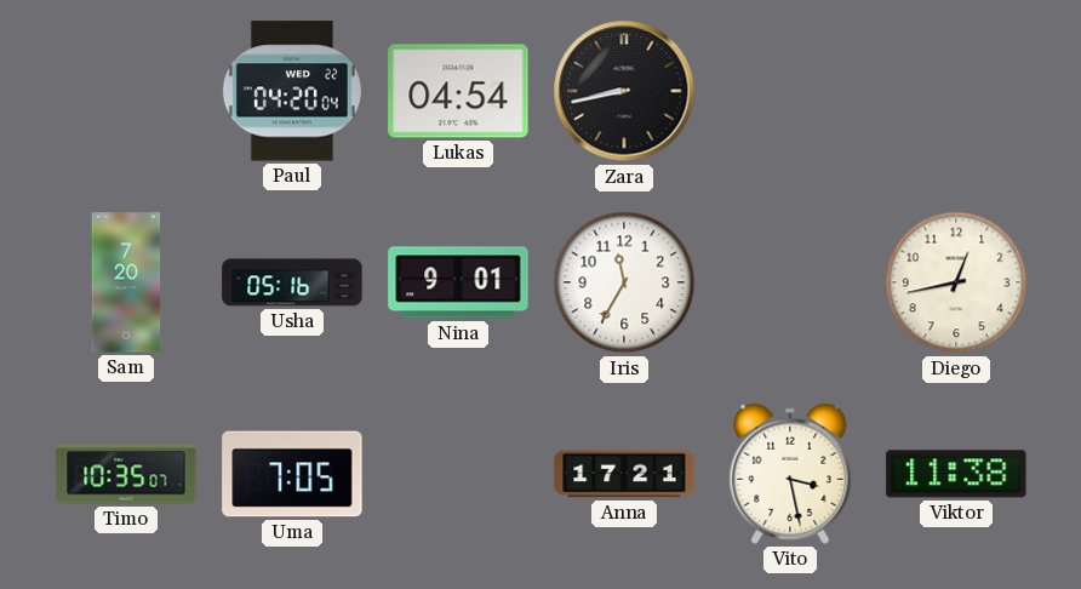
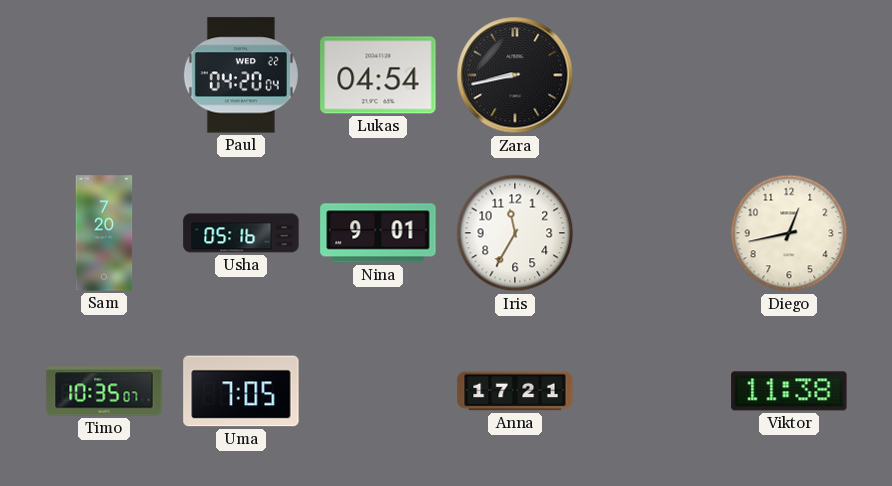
Vito: 3:28 -> none
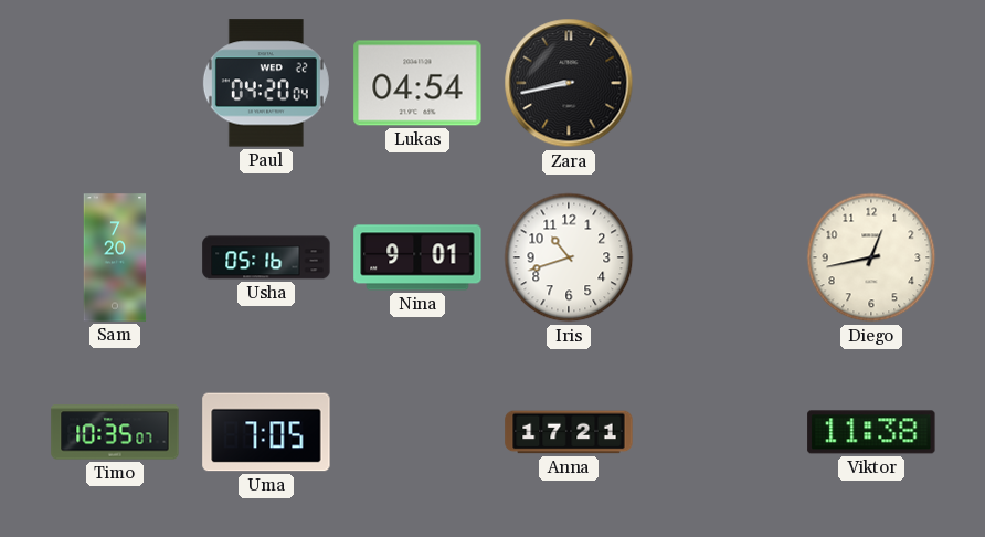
Iris: 11:35 -> 10:42
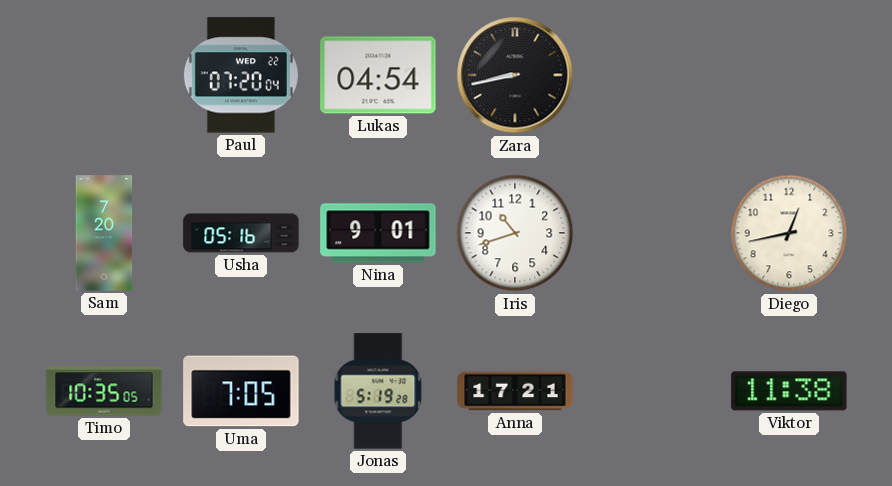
Paul: 04:20 -> 07:20
Timo: 10:35:07 -> 10:35:05
Jonas: none -> 5:19
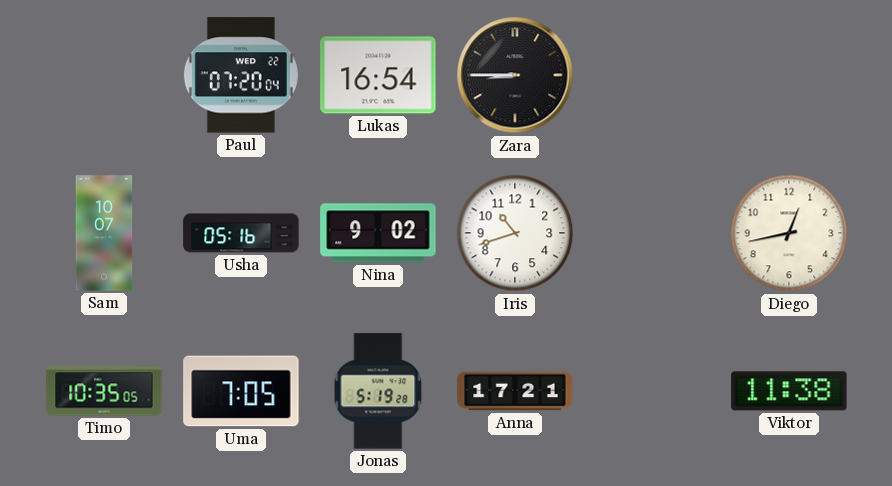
Lukas: 04:54 -> 16:54
Zara: 8:43 -> 8:45
Sam: 7:20 -> 10:07
Nina: 9:01 -> 9:02
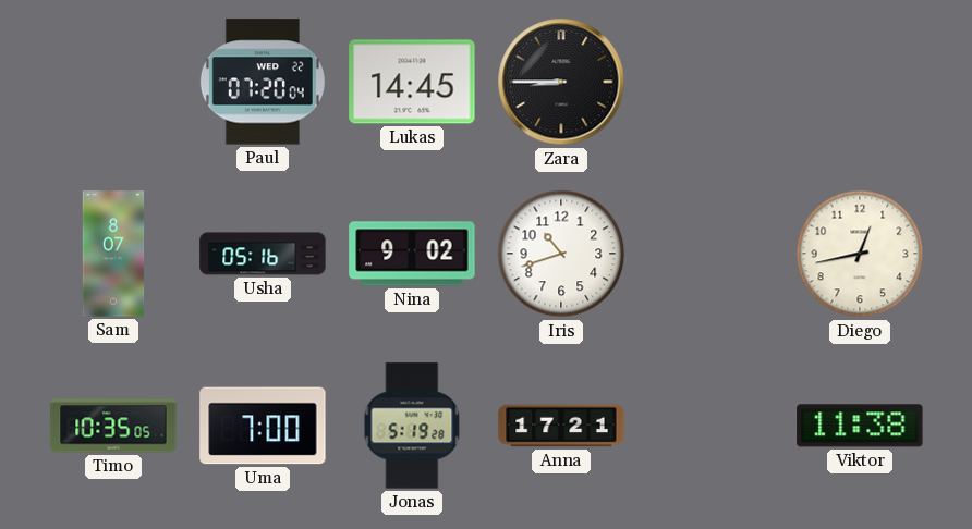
Lukas: 16:54 -> 14:45
Sam: 10:07 -> 8:07
Uma: 7:05 -> 7:00
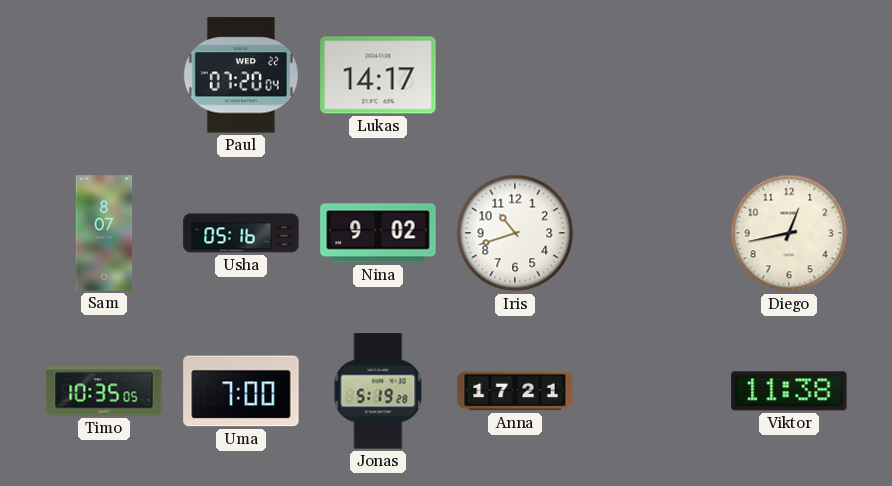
Lukas: 14:45 -> 14:17
Zara: 8:45 -> none
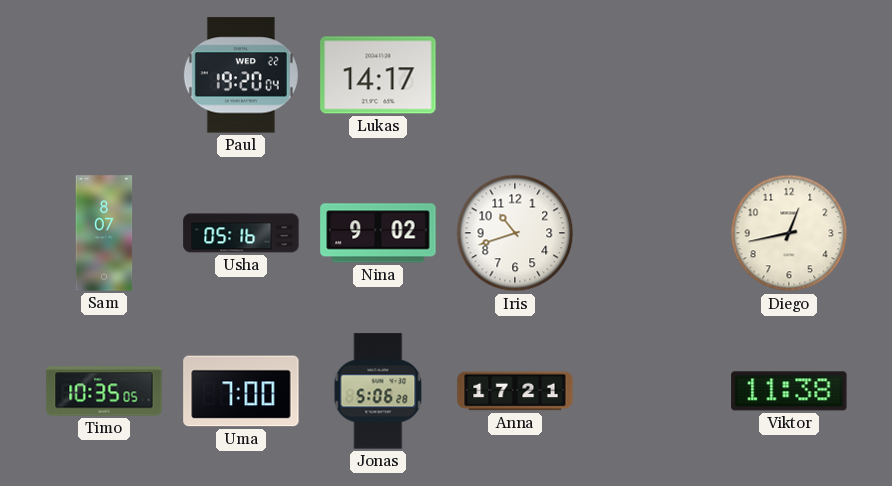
Paul: 07:20 -> 19:20
Jonas: 5:19 -> 5:06
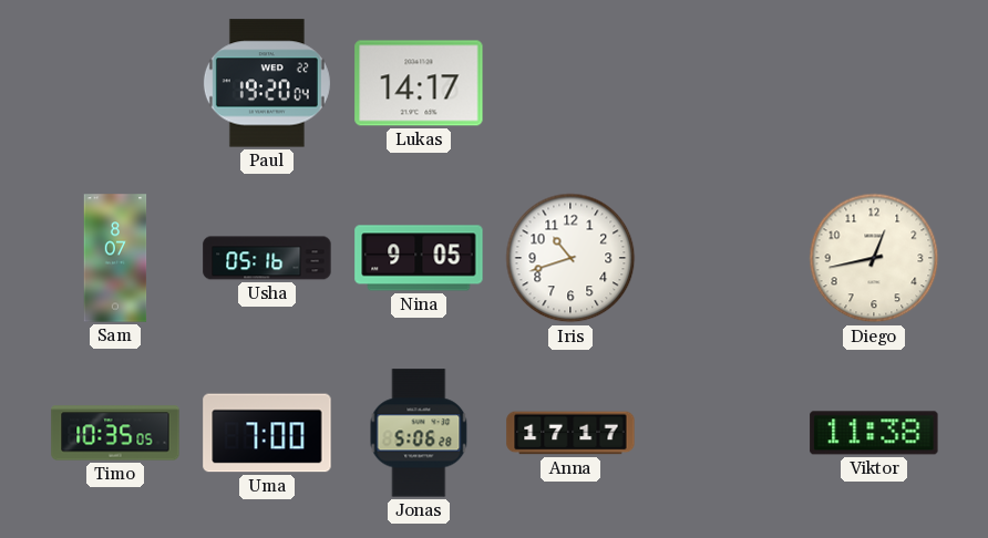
Nina: 9:02 -> 9:05
Anna: 17:21 -> 17:17
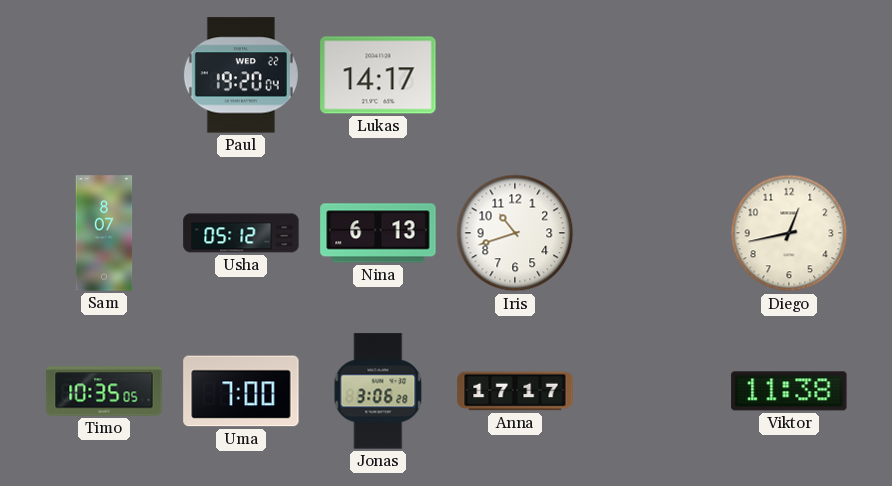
Usha: 05:16 -> 05:12
Nina: 9:05 -> 6:13
Jonas: 5:06 -> 3:06
